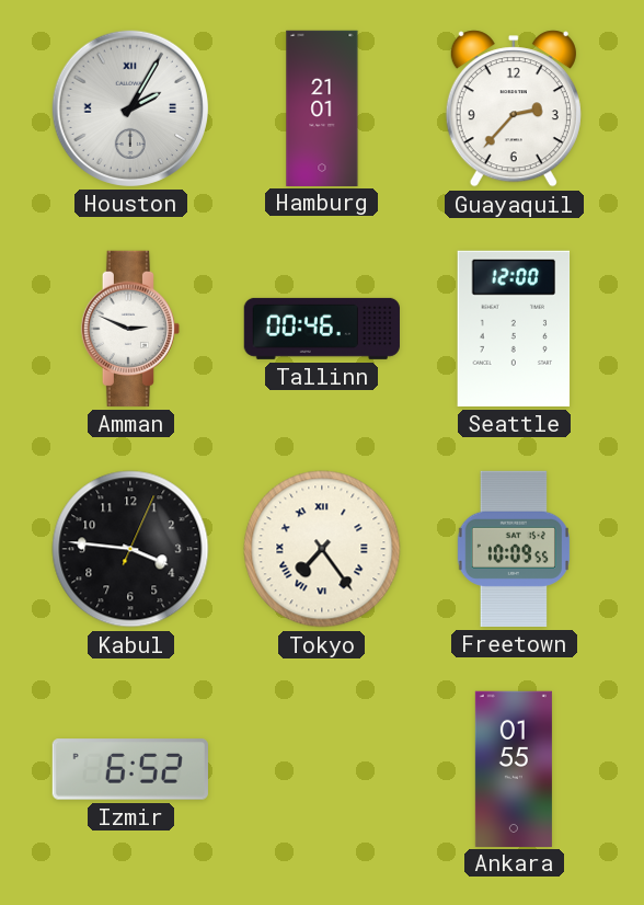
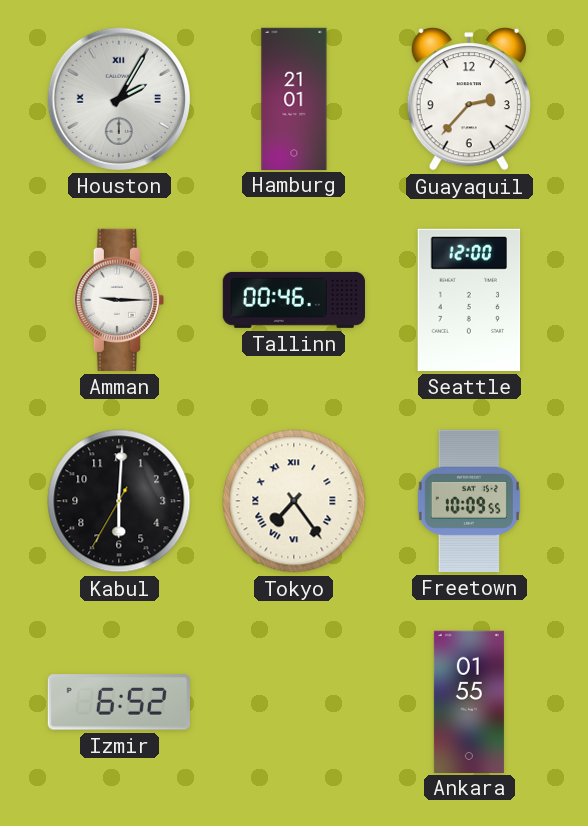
Amman: 2:49 -> 9:15
Kabul: 3:46 -> 6:00
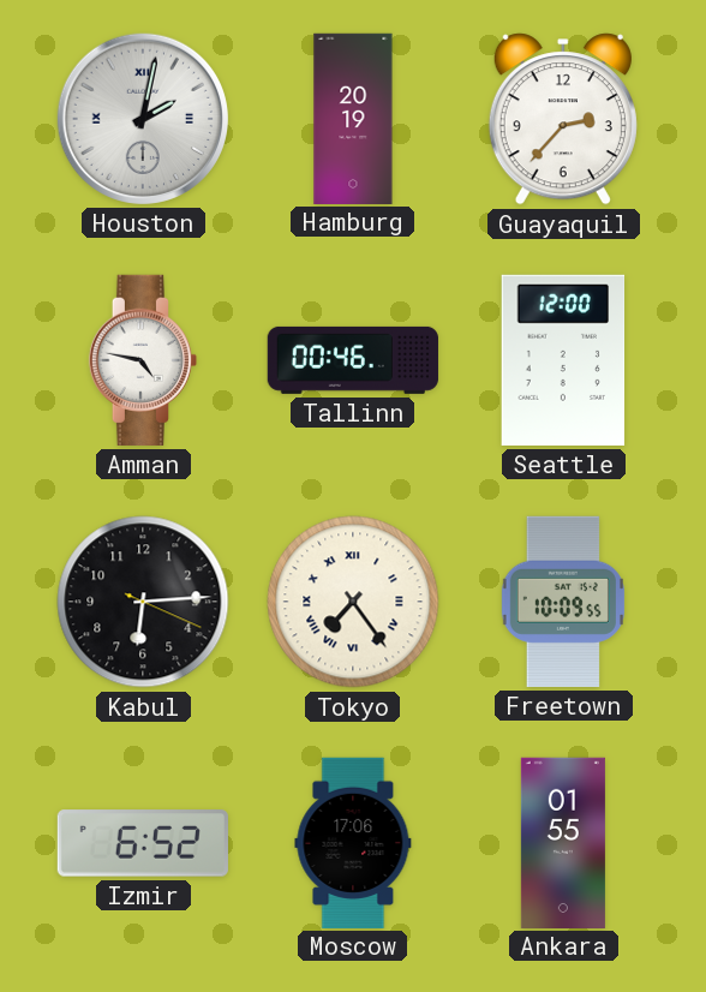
Houston: 2:05 -> 2:02
Hamburg: 21:01 -> 20:19
Amman: 9:15 -> 4:47
Kabul: 6:00 -> 6:14
Moscow: none -> 17:06
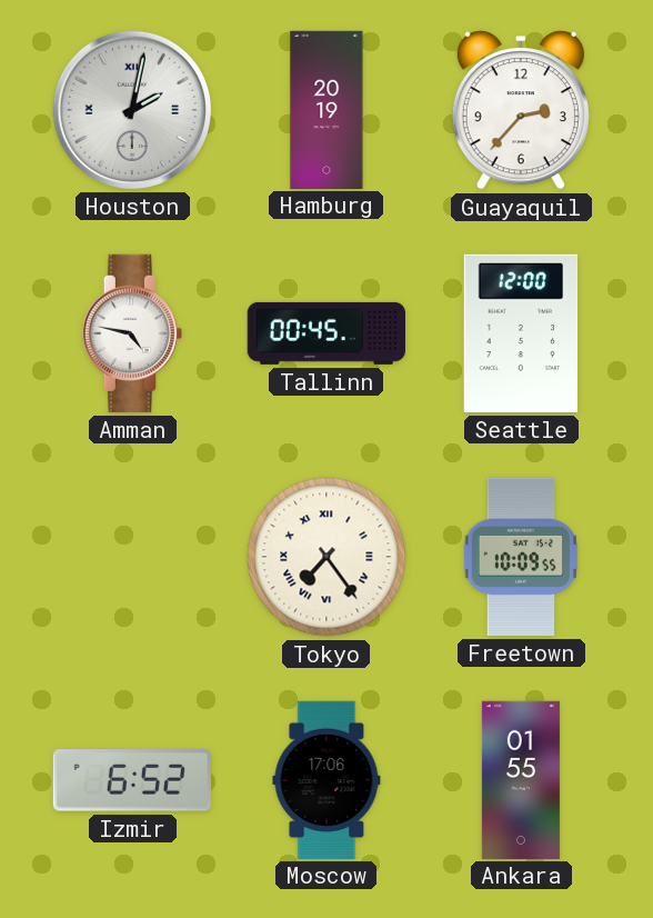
Tallinn: 00:46 -> 00:45
Kabul: 6:14 -> none
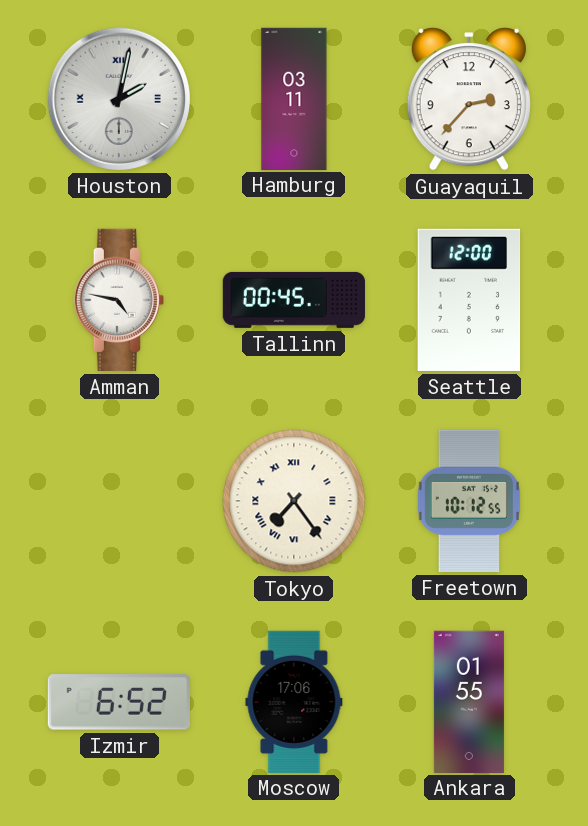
Hamburg: 20:19 -> 03:11
Freetown: 10:09 -> 10:12
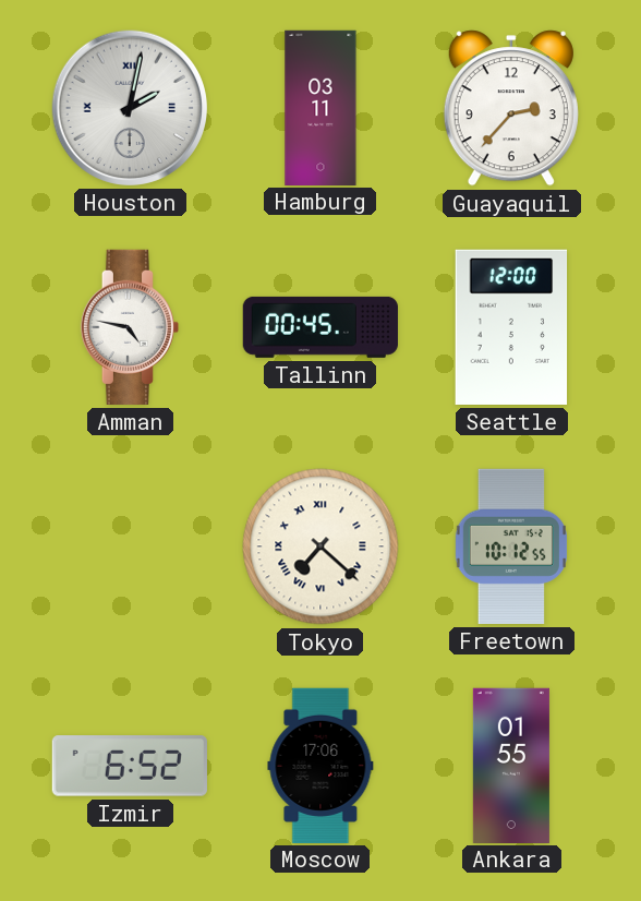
Tokyo: 7:24 -> 7:22
